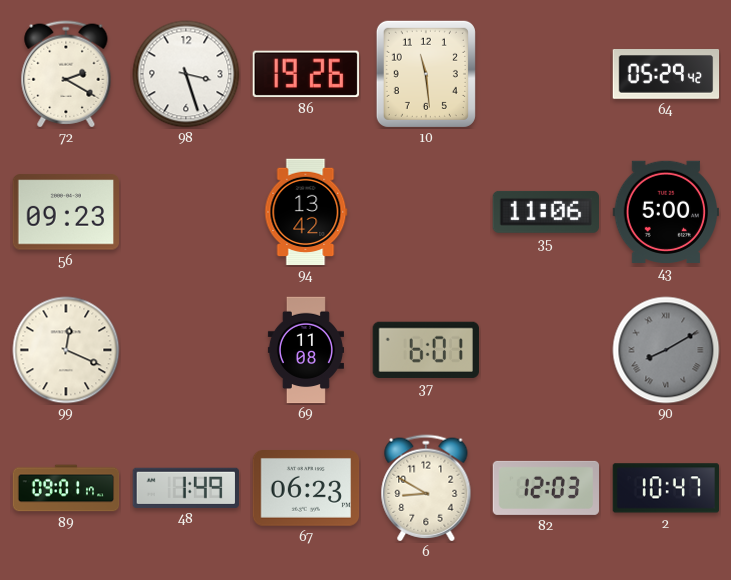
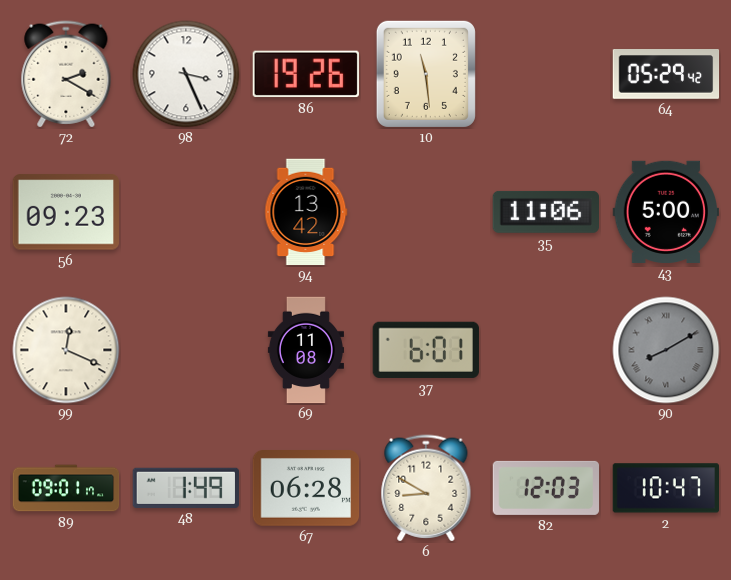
98: 3:27 -> 3:26
67: 06:23 -> 06:28
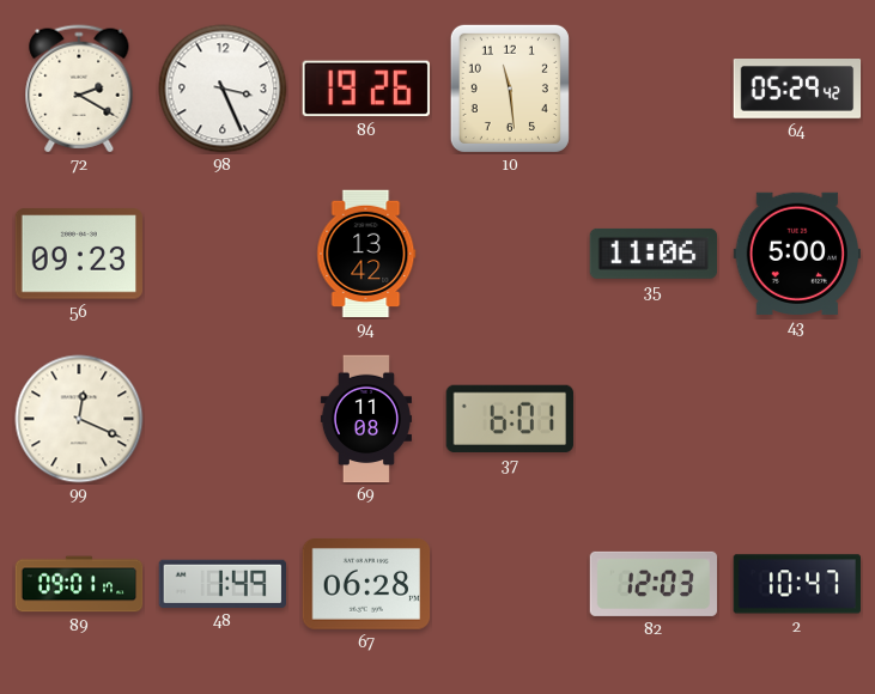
90: 8:10 -> none
6: 8:50 -> none
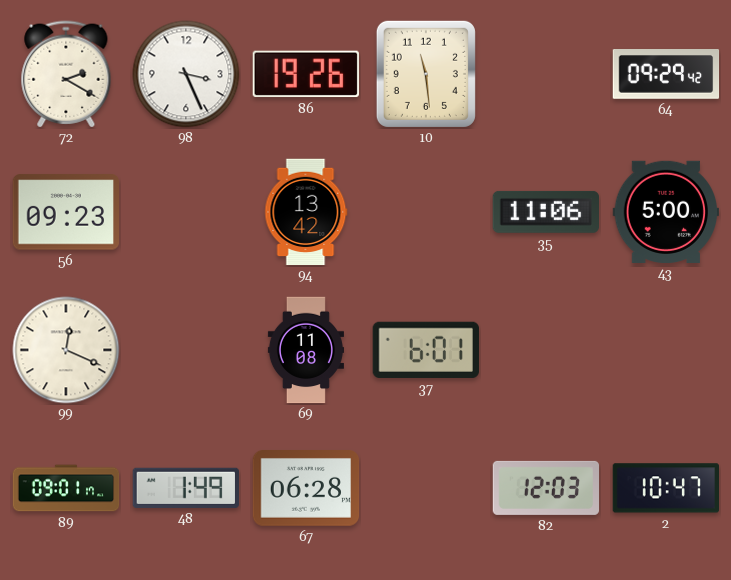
64: 05:29 -> 09:29
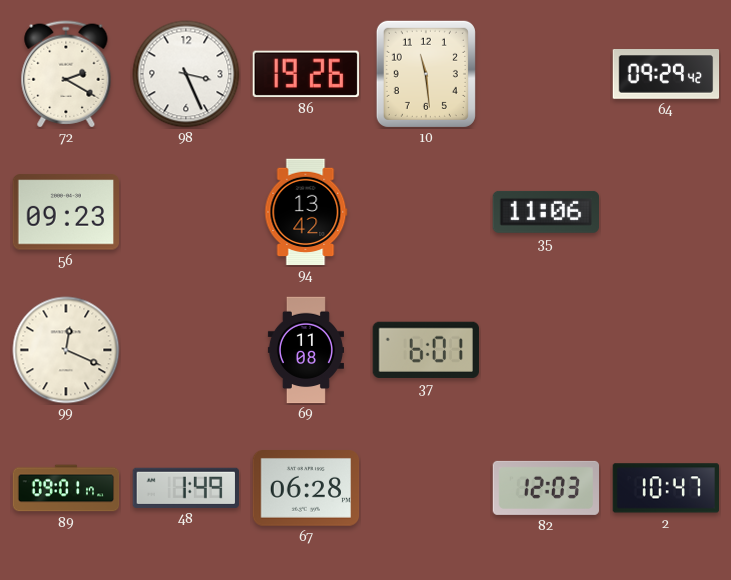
43: 5:00 -> none
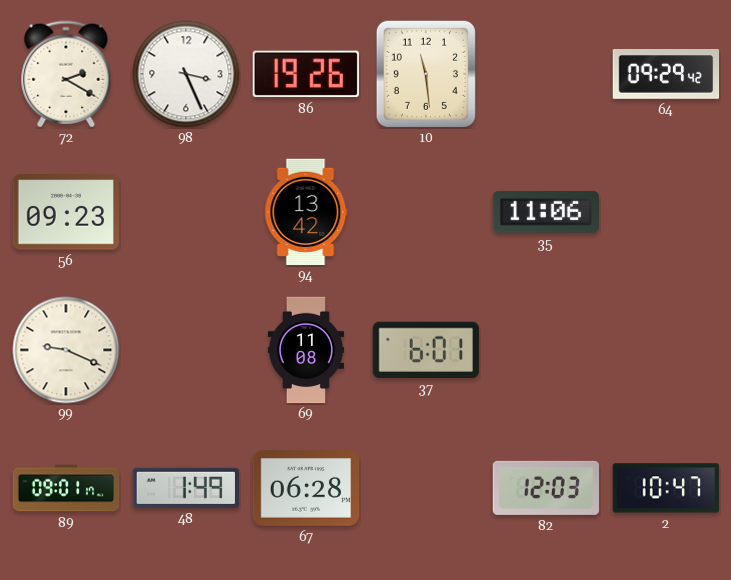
99: 12:19 -> 9:19
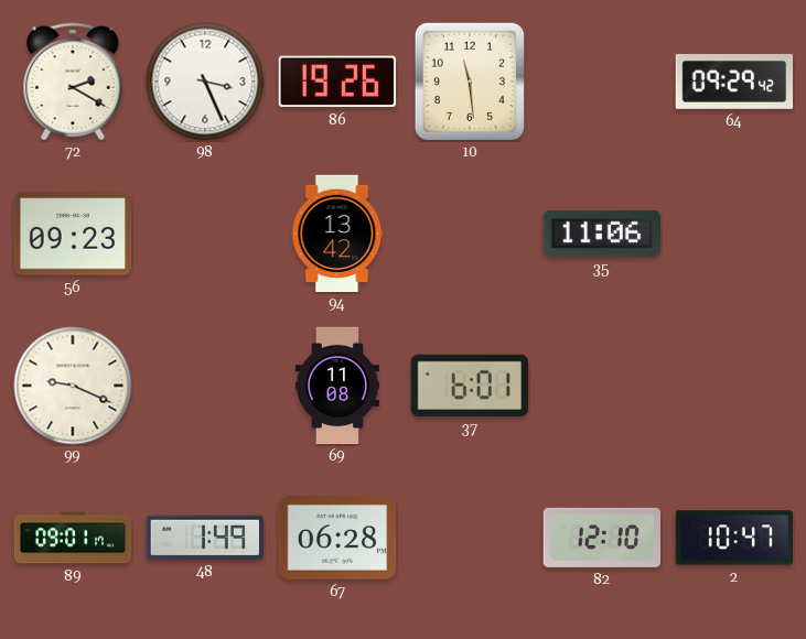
82: 12:03 -> 12:10
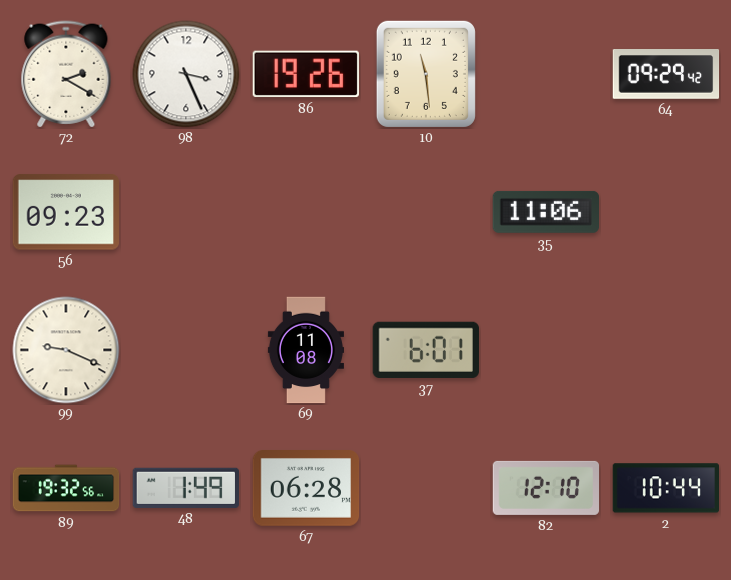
94: 13:42 -> none
89: 09:01 -> 19:32
2: 10:47 -> 10:44
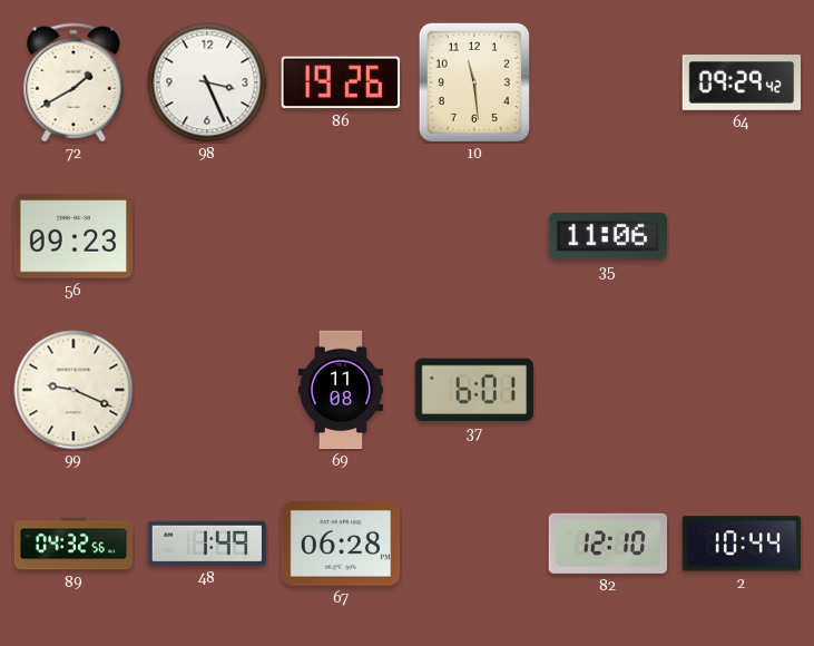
72: 2:20 -> 1:40
89: 19:32 -> 04:32
